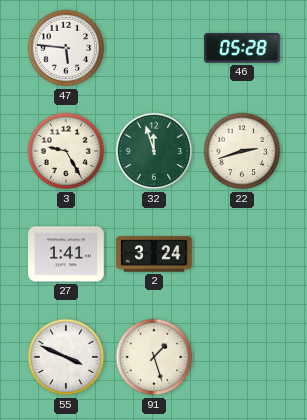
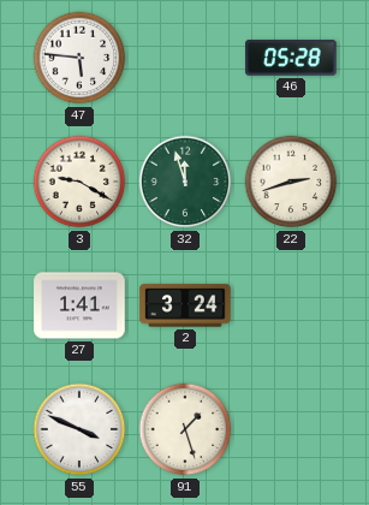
3: 9:25 -> 9:20
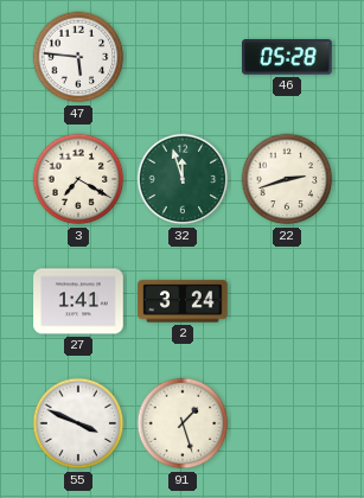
3: 9:20 -> 7:20
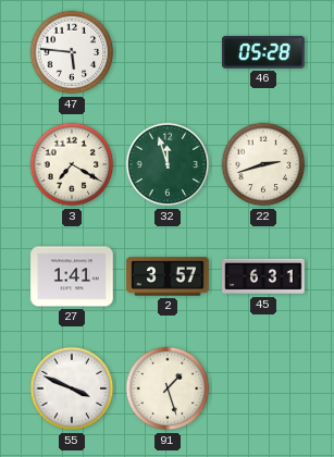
2: 3:24 -> 3:57
45: none -> 6:31
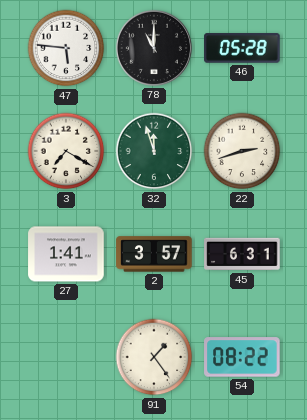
78: none -> 11:00
55: 3:49 -> none
91: 1:27 -> 1:24
54: none -> 08:22
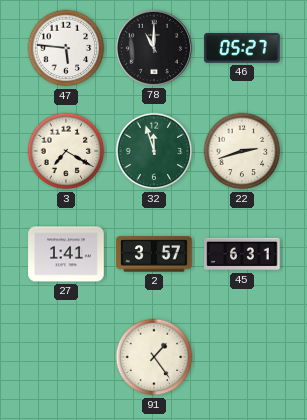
46: 05:28 -> 05:27
54: 08:22 -> none
